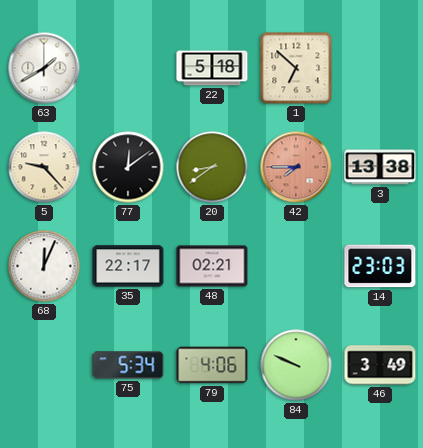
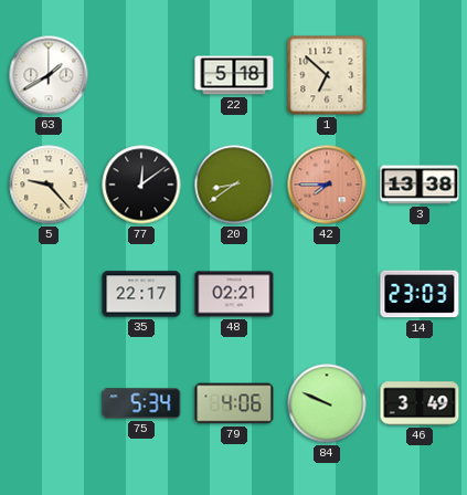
68: 12:04 -> none
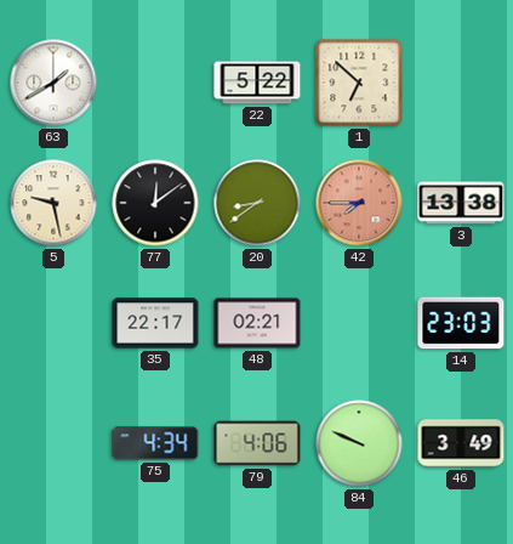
22: 5:18 -> 5:22
5: 9:23 -> 9:28
75: 5:34 -> 4:34
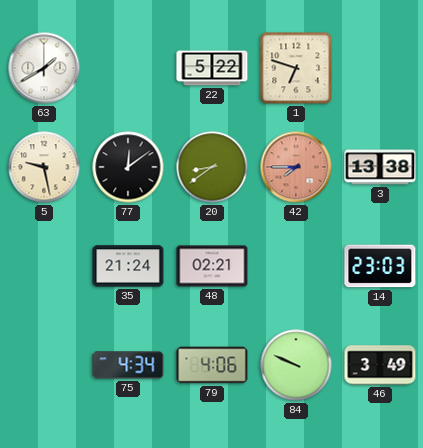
1: 6:52 -> 6:48
35: 22:17 -> 21:24
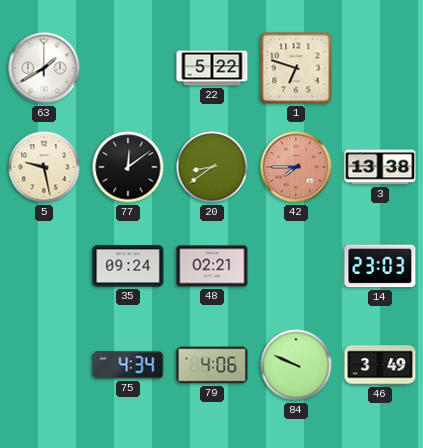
35: 21:24 -> 09:24
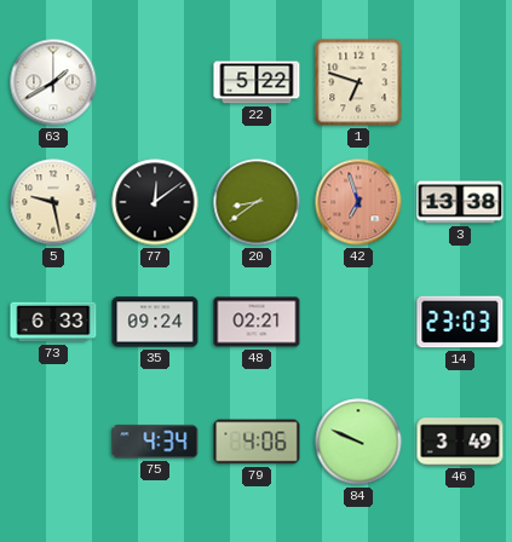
42: 7:45 -> 6:57
73: none -> 6:33
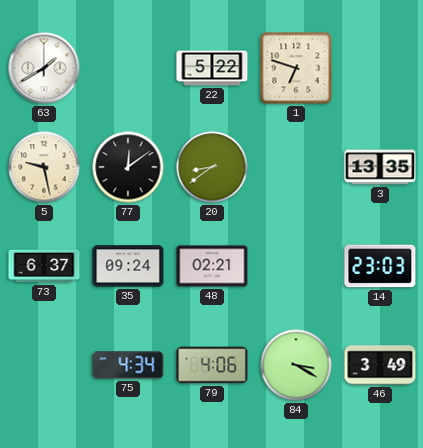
42: 6:57 -> none
3: 13:38 -> 13:35
73: 6:33 -> 6:37
84: 9:49 -> 3:20
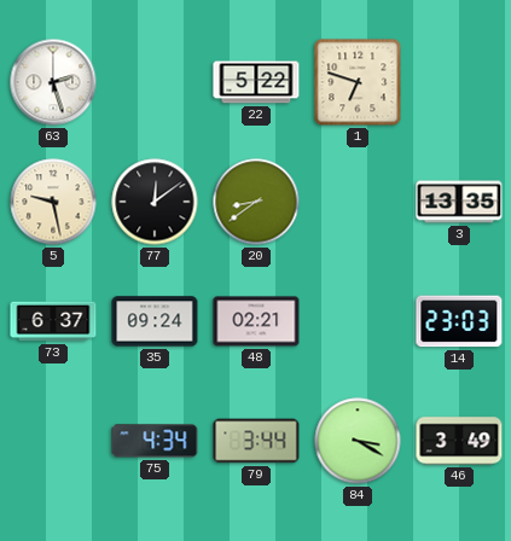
63: 1:40 -> 2:27
79: 4:06 -> 3:44
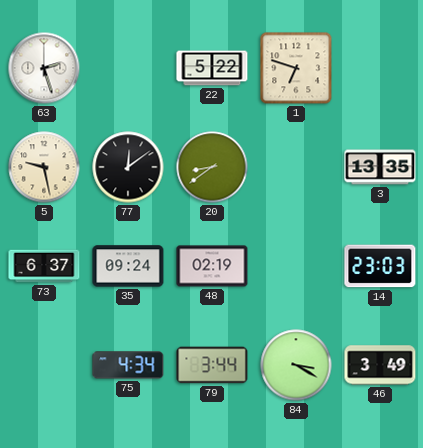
48: 02:21 -> 02:19
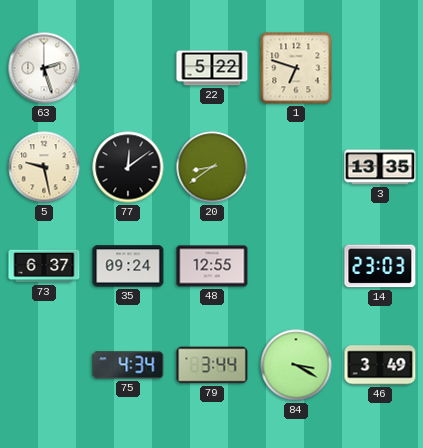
48: 02:19 -> 12:55
